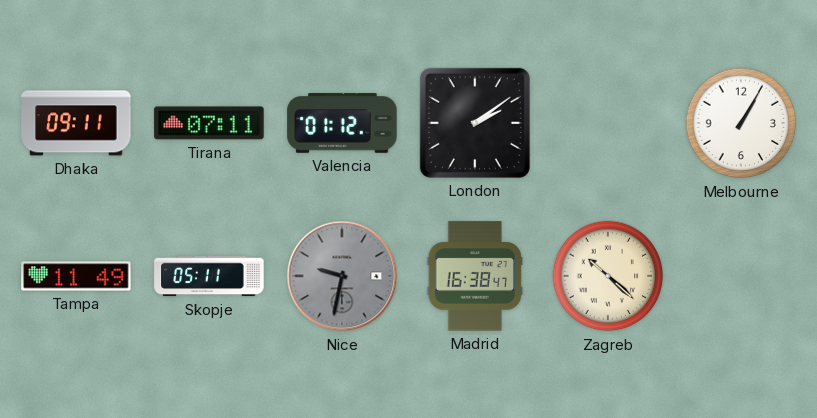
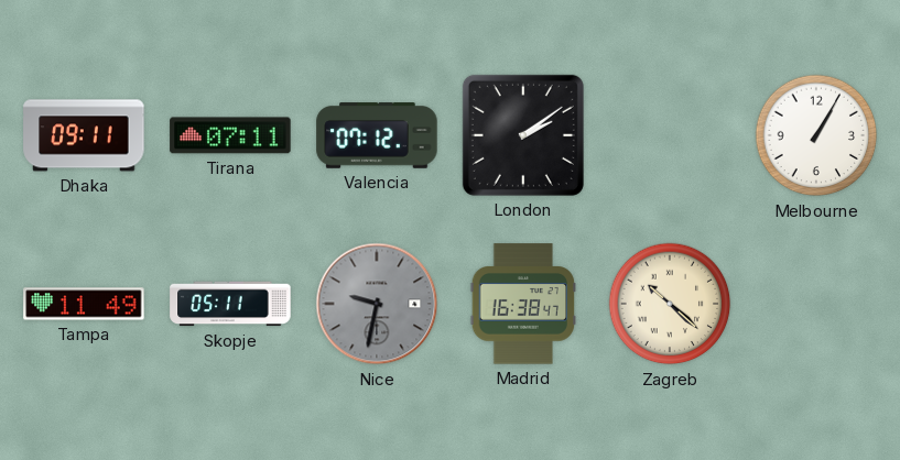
Valencia: 01:12 -> 07:12
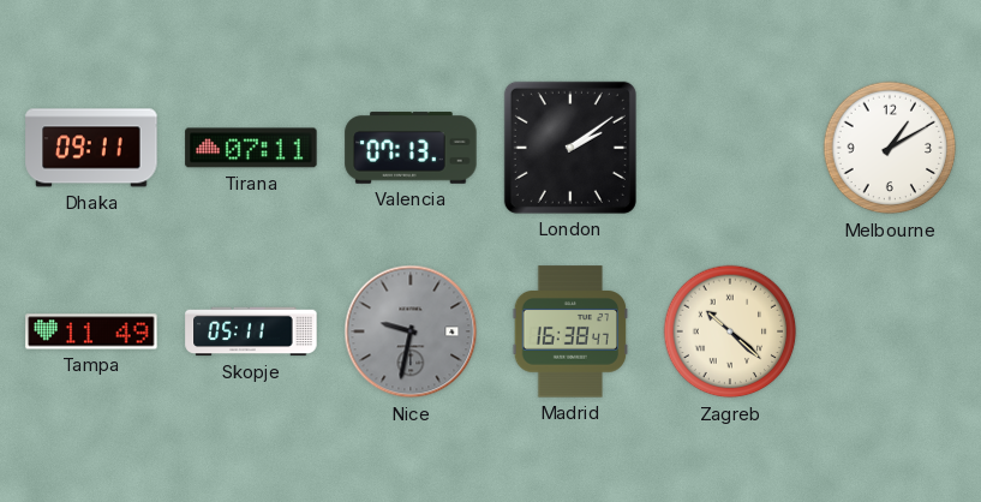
Valencia: 07:12 -> 07:13
Melbourne: 1:05 -> 1:10
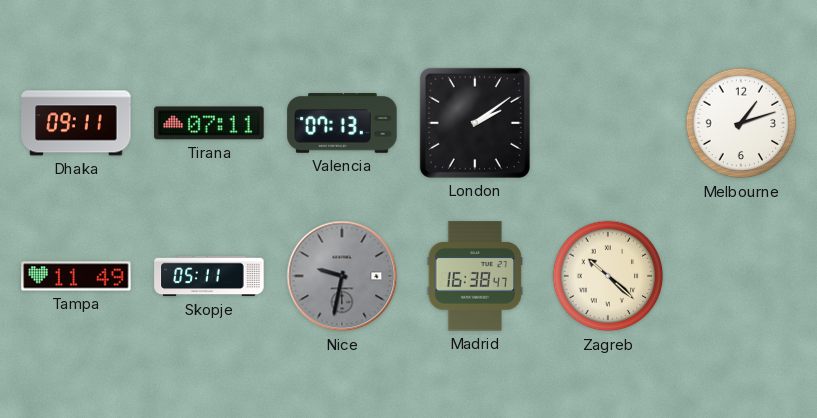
Melbourne: 1:10 -> 1:12
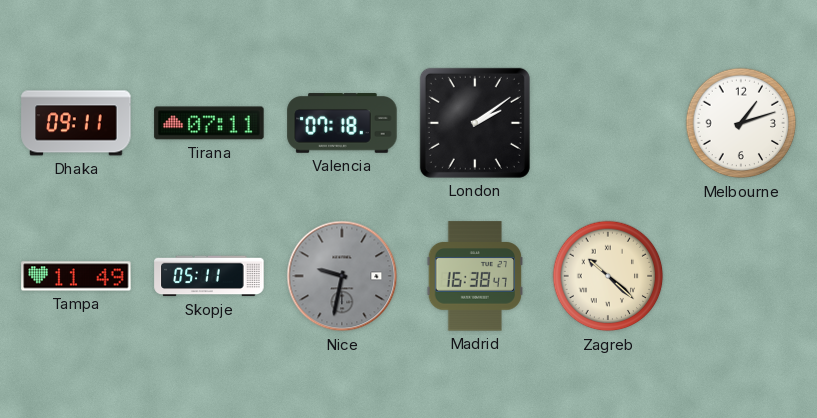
Valencia: 07:13 -> 07:18
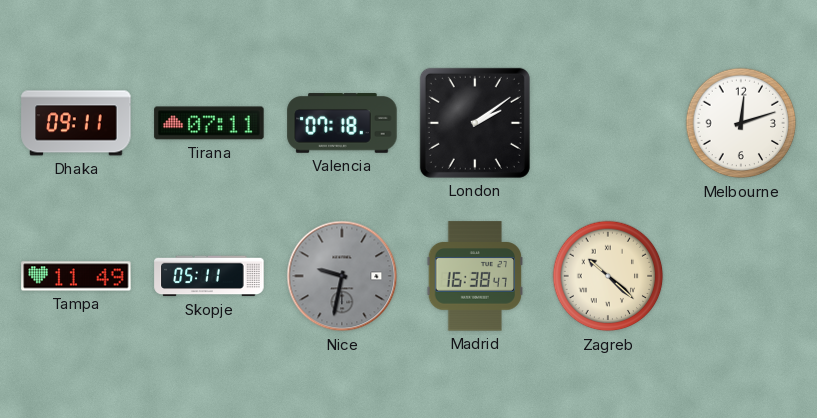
Melbourne: 1:12 -> 12:12
